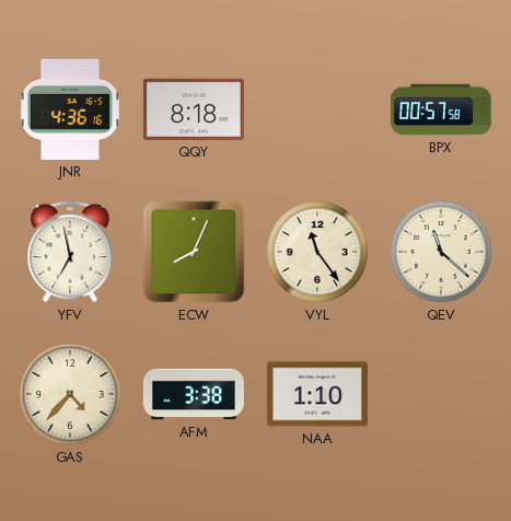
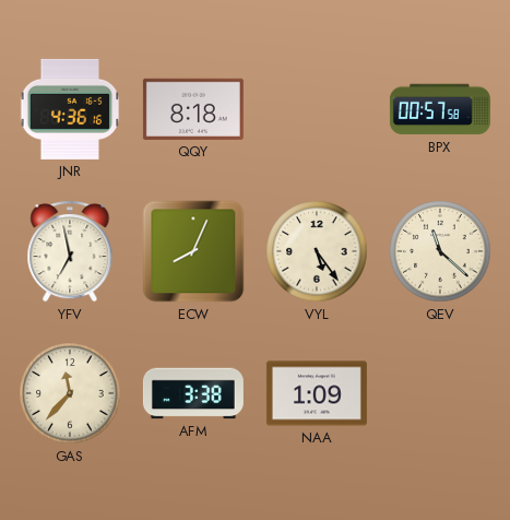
VYL: 11:24 -> 5:24
GAS: 4:37 -> 11:37
NAA: 1:10 -> 1:09
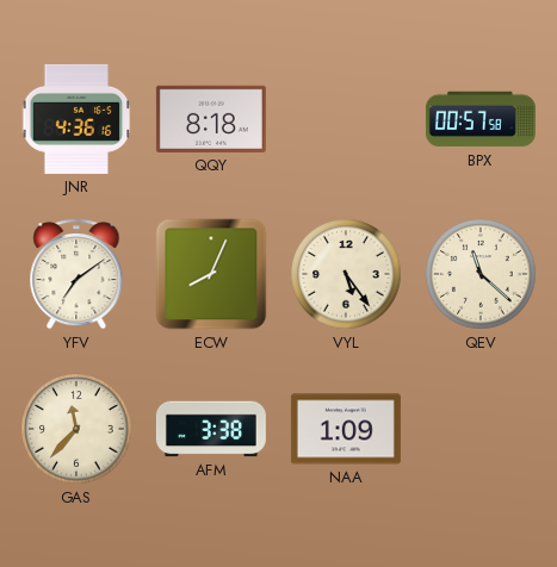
YFV: 6:58 -> 7:09
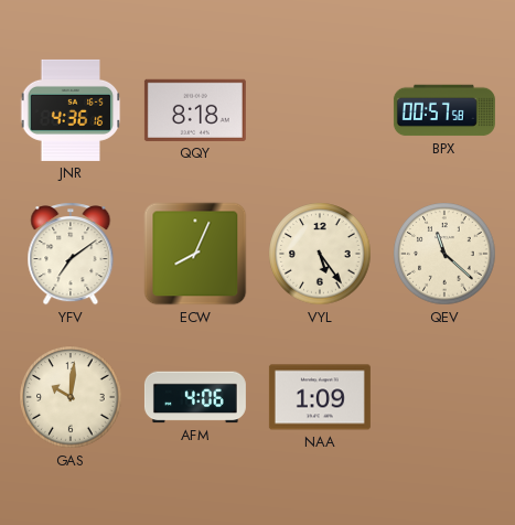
GAS: 11:37 -> 10:01
AFM: 3:38 -> 4:06
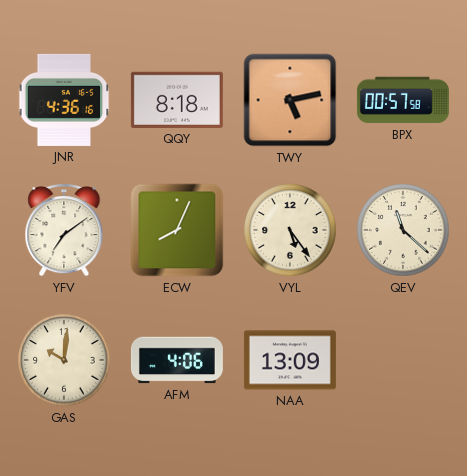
TWY: none -> 5:13
NAA: 1:09 -> 13:09
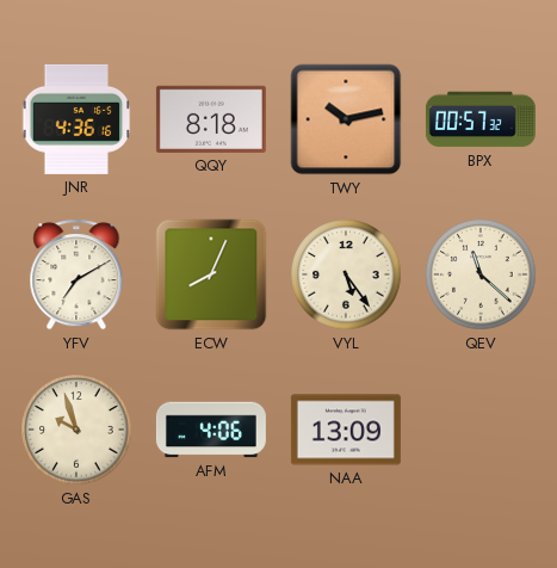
TWY: 5:13 -> 10:13
BPX: 00:57:58 -> 00:57:32
YFV: 7:09 -> 7:10
GAS: 10:01 -> 9:57
